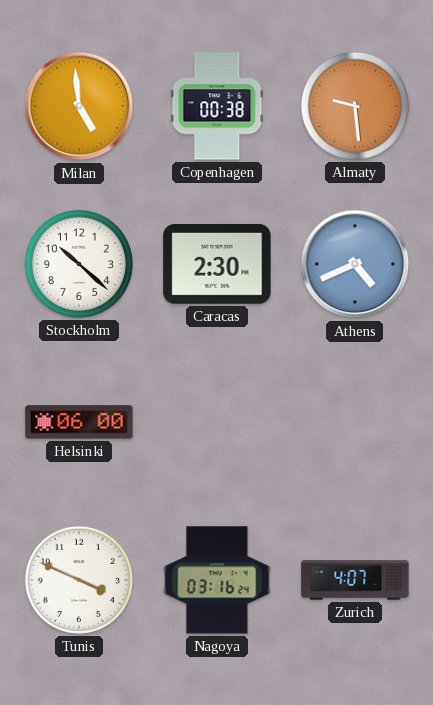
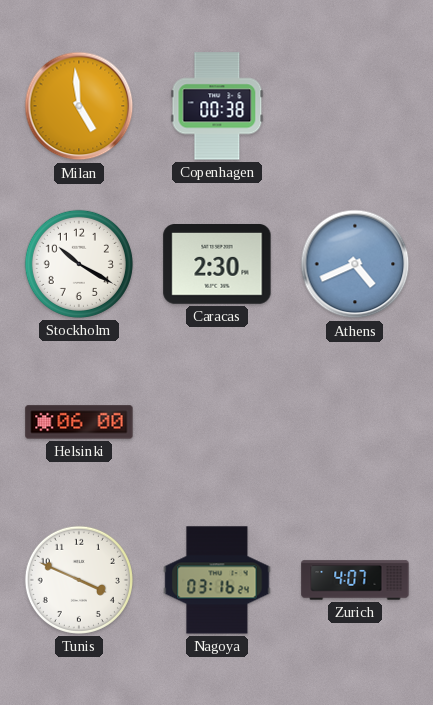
Almaty: 9:29 -> none
Stockholm: 10:22 -> 10:20
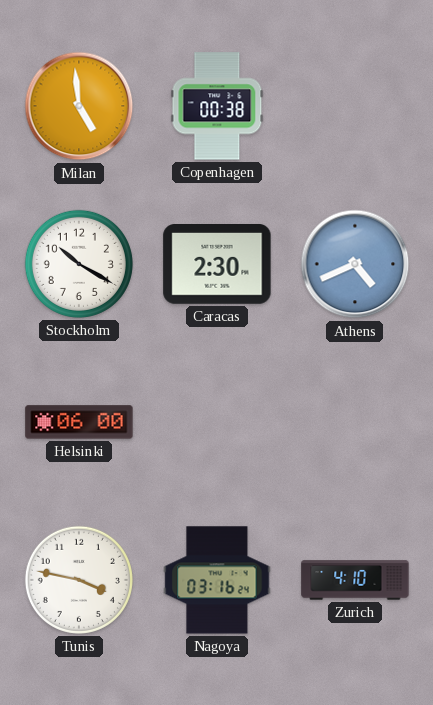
Tunis: 3:49 -> 3:47
Zurich: 4:07 -> 4:10
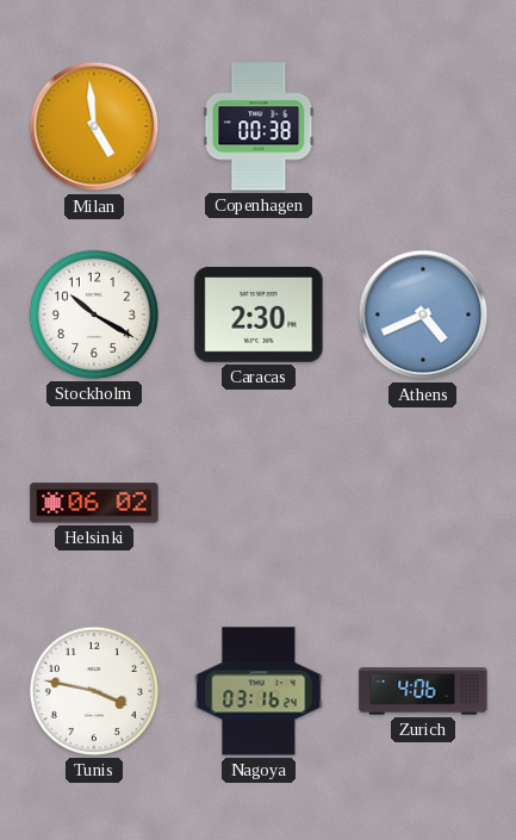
Helsinki: 06:00 -> 06:02
Zurich: 4:10 -> 4:06
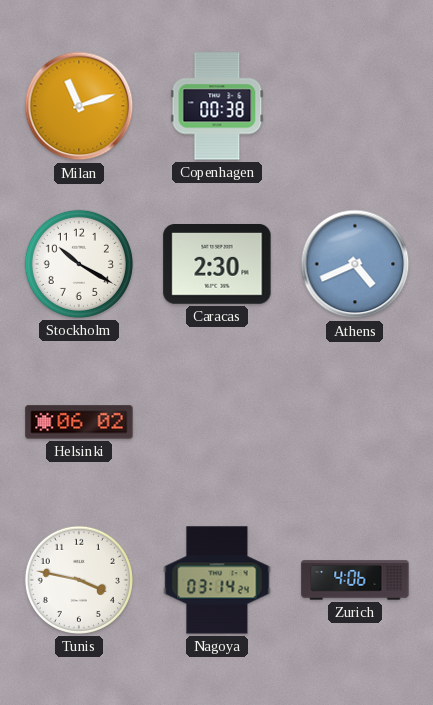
Milan: 4:59 -> 11:12
Nagoya: 03:16 -> 03:14
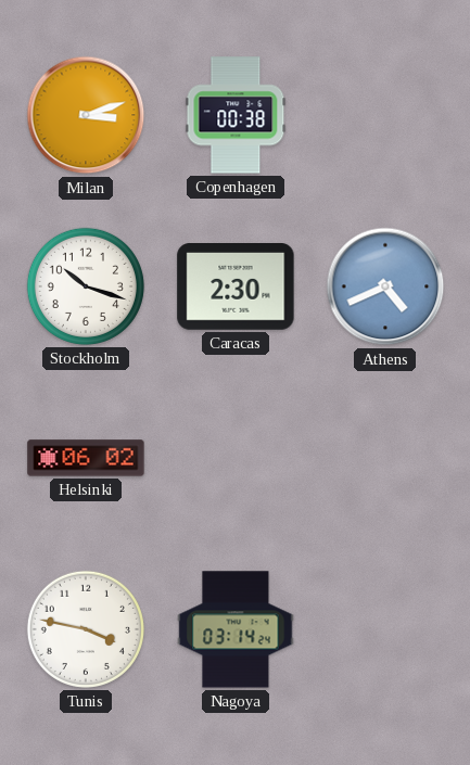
Milan: 11:12 -> 3:12
Stockholm: 10:20 -> 10:18
Zurich: 4:06 -> none
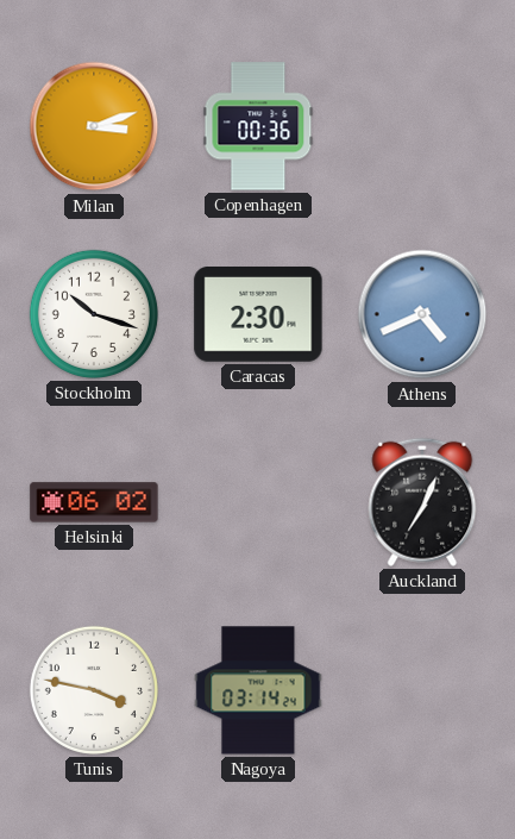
Copenhagen: 00:38 -> 00:36
Auckland: none -> 7:04
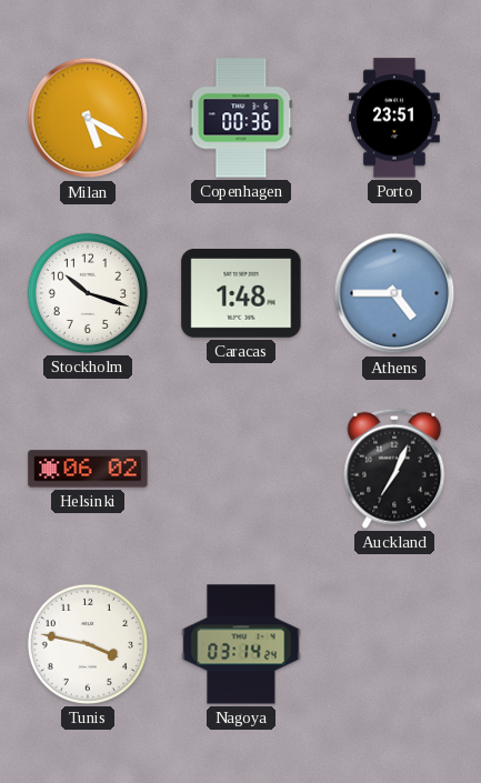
Milan: 3:12 -> 5:20
Porto: none -> 23:51
Caracas: 2:30 -> 1:48
Athens: 4:41 -> 4:45
